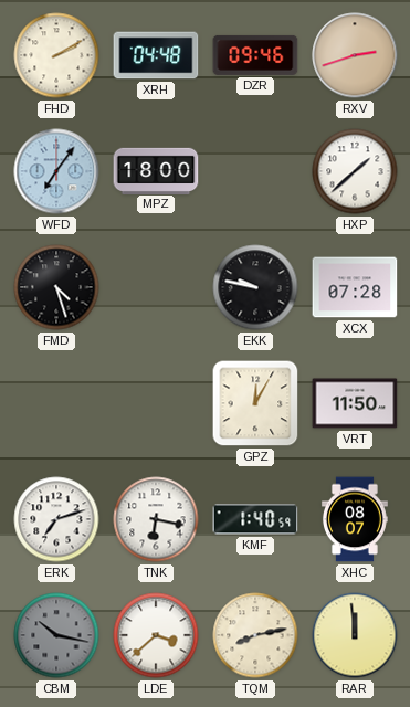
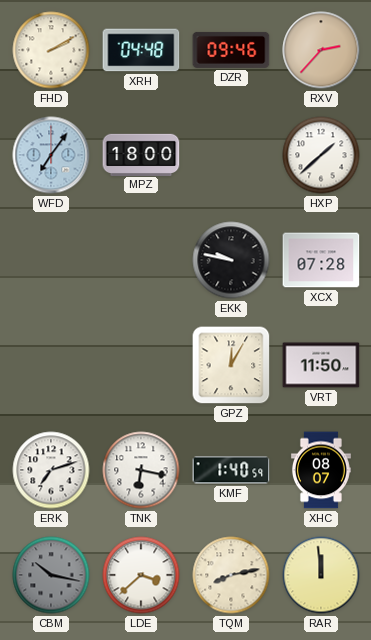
RXV: 2:42 -> 2:37
FMD: 4:27 -> none
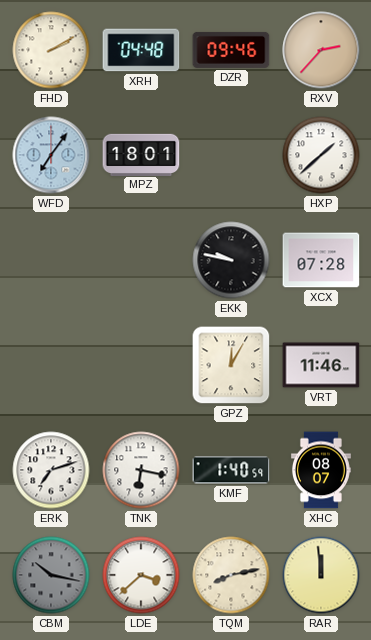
MPZ: 18:00 -> 18:01
VRT: 11:50 -> 11:46
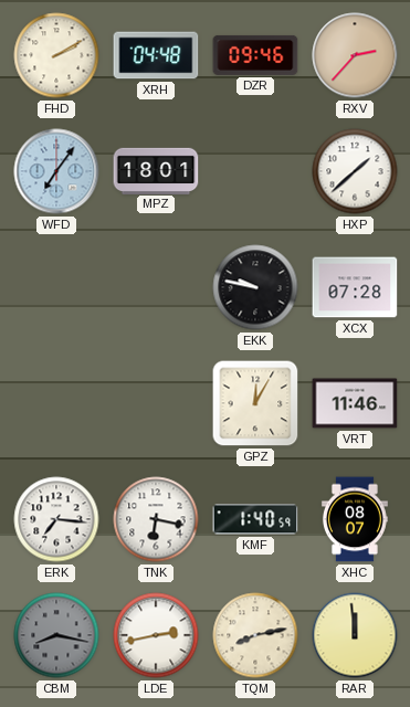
ERK: 7:12 -> 7:16
CBM: 10:17 -> 8:17
LDE: 3:38 -> 2:43
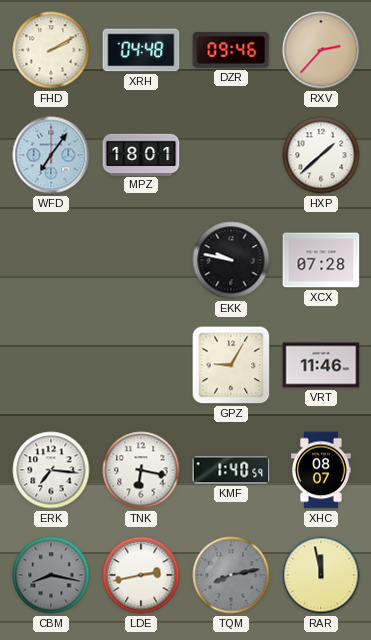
GPZ: 12:05 -> 9:05
TQM dial: cream -> grey
RAR: 11:59 -> 11:58
